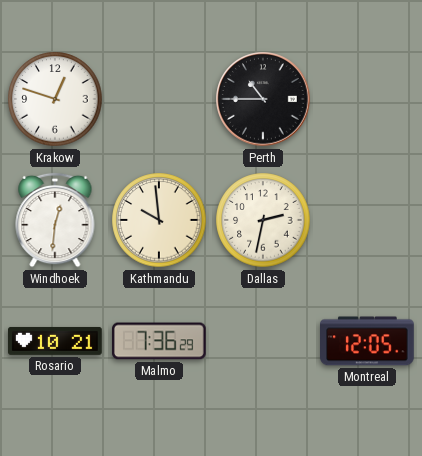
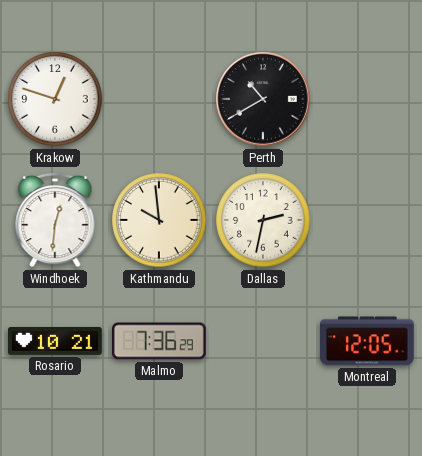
Perth: 10:45 -> 10:40
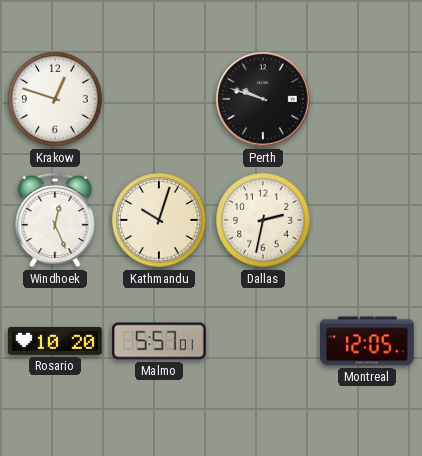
Perth: 10:40 -> 9:48
Windhoek: 12:31 -> 12:26
Kathmandu: 9:59 -> 10:03
Rosario: 10:21 -> 10:20
Malmo: 7:36 -> 5:57
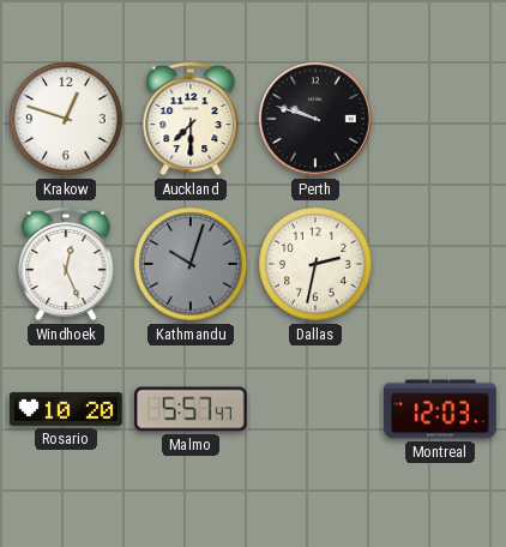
Auckland: none -> 7:30
Kathmandu dial: cream -> grey
Malmo: 5:57:01 -> 5:57:47
Montreal: 12:05 -> 12:03
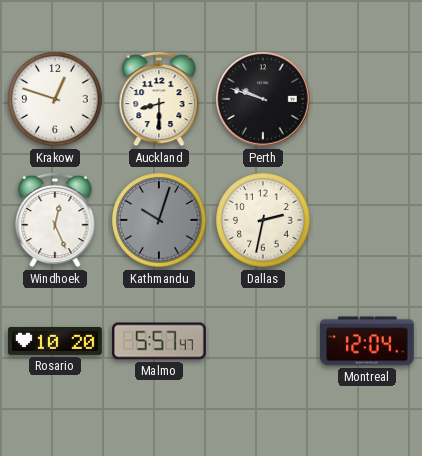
Auckland: 7:30 -> 8:30
Montreal: 12:03 -> 12:04
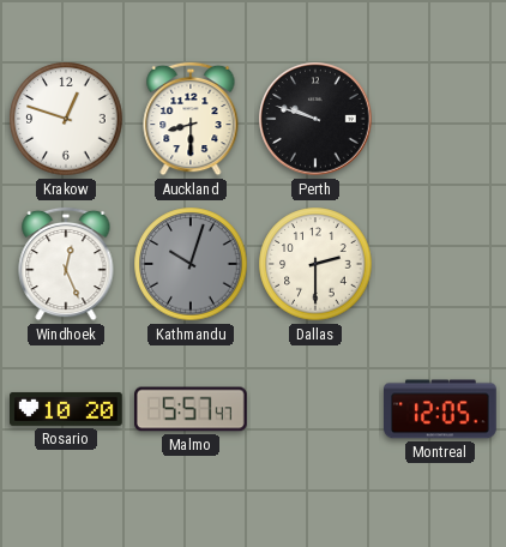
Dallas: 2:32 -> 2:30
Montreal: 12:04 -> 12:05
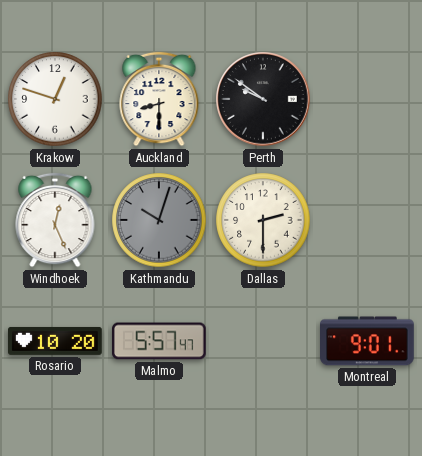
Perth: 9:48 -> 9:51
Montreal: 12:05 -> 9:01
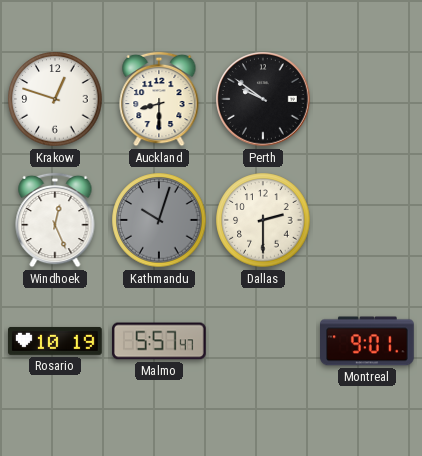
Rosario: 10:20 -> 10:19
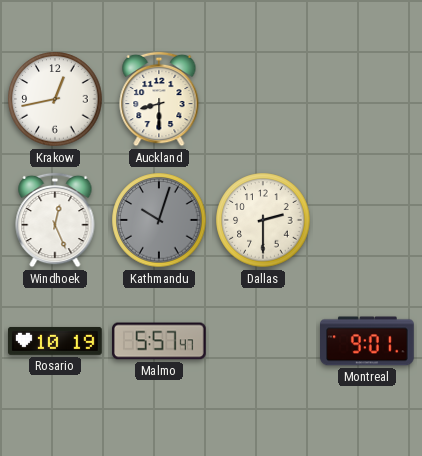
Krakow: 12:48 -> 12:43
Perth: 9:51 -> none
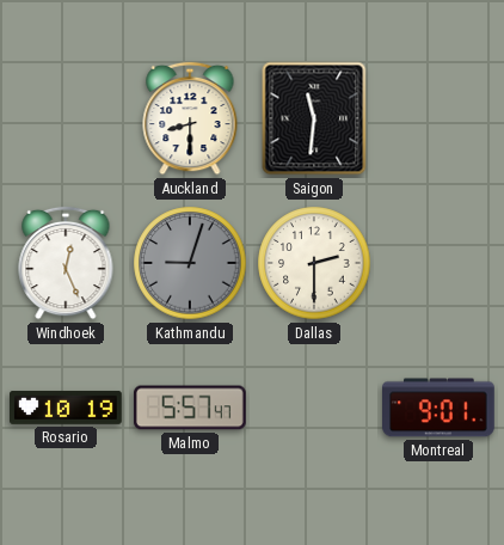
Krakow: 12:43 -> none
Saigon: none -> 11:31
Kathmandu: 10:03 -> 9:03
